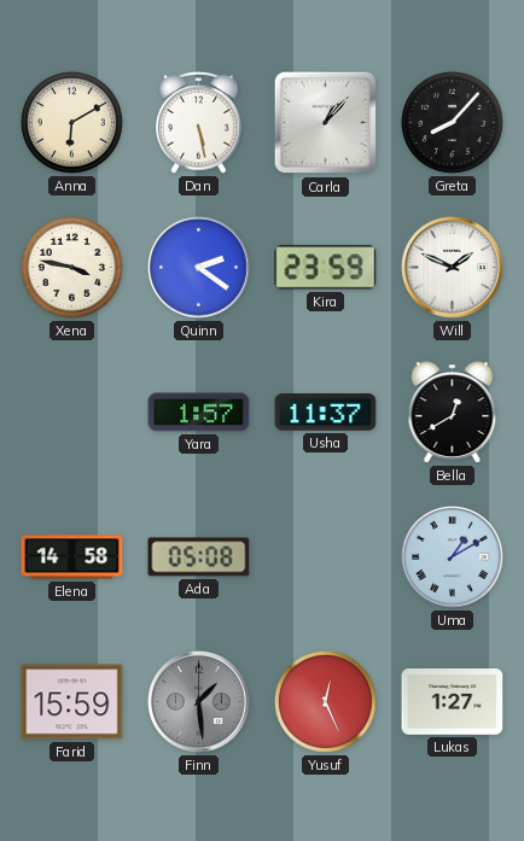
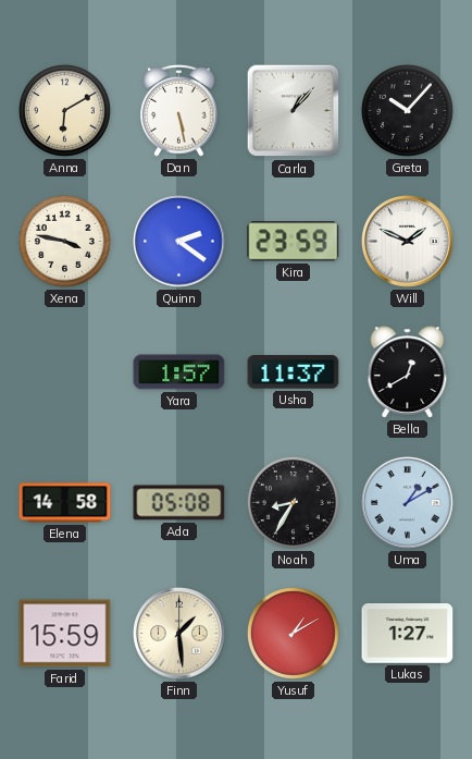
Greta: 8:07 -> 10:07
Noah: none -> 8:35
Finn dial: grey -> cream
Yusuf: 12:26 -> 1:10
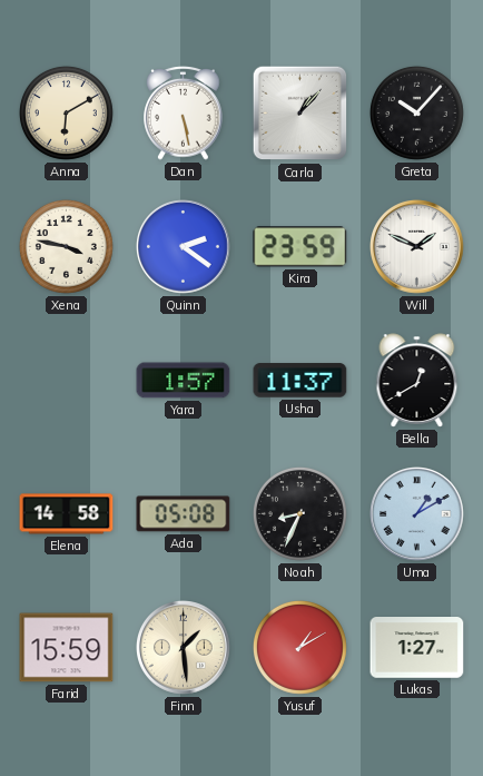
Noah: 8:35 -> 8:34
